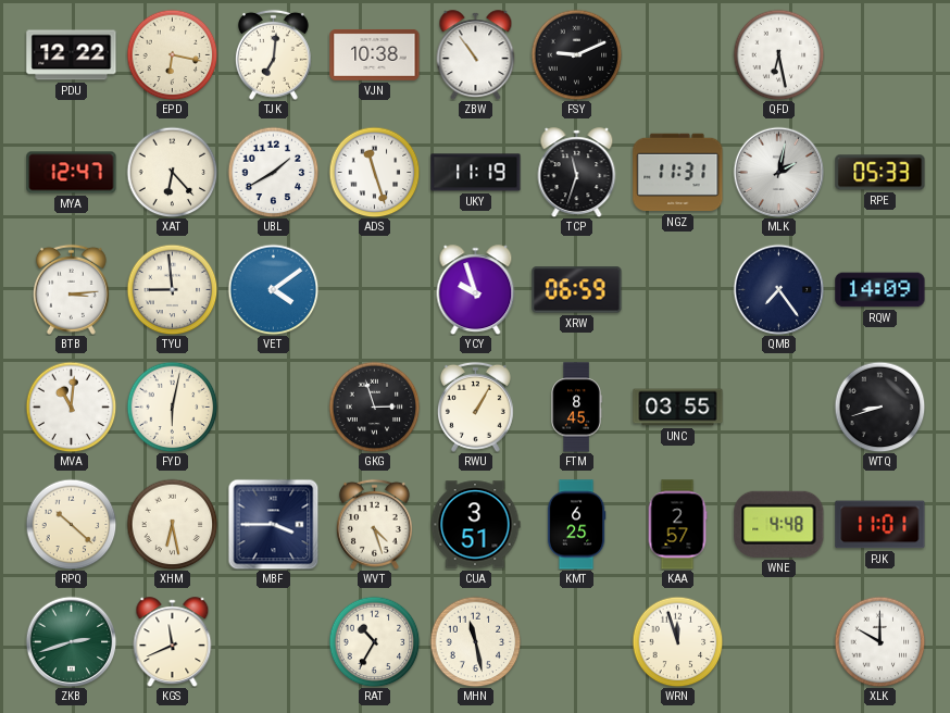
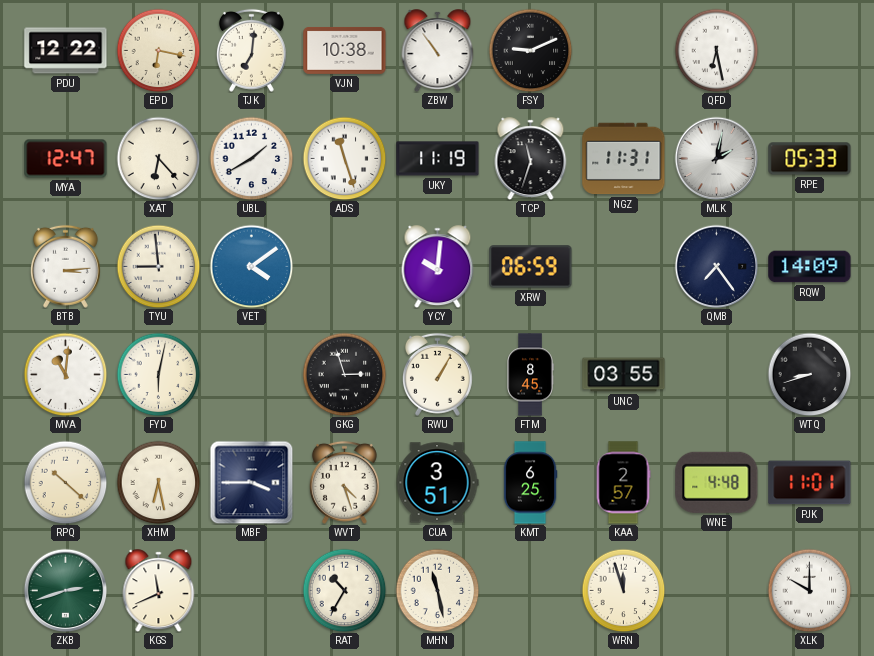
YCY: 9:57 -> 10:01
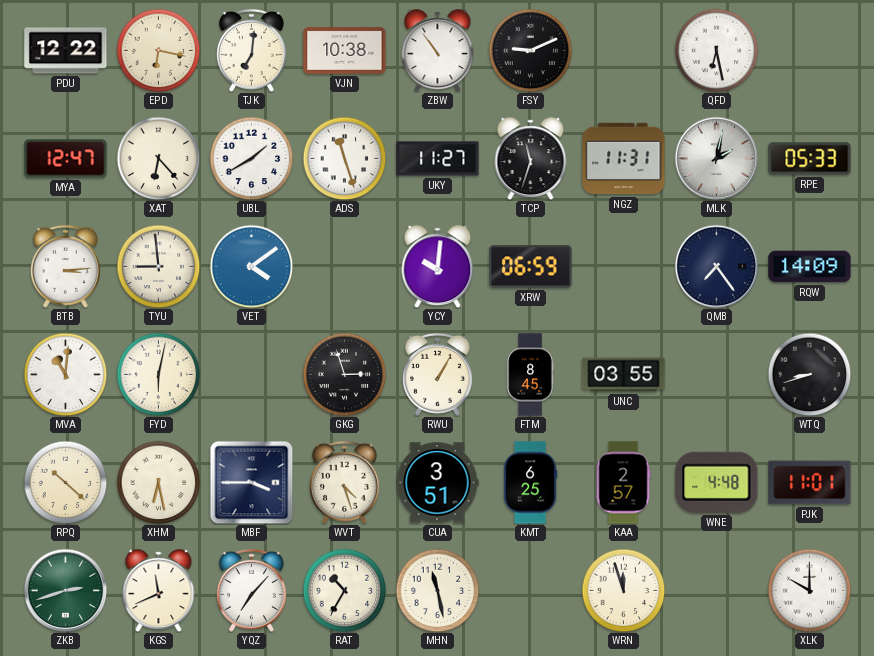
UKY: 11:19 -> 11:27
YQZ: none -> 7:07
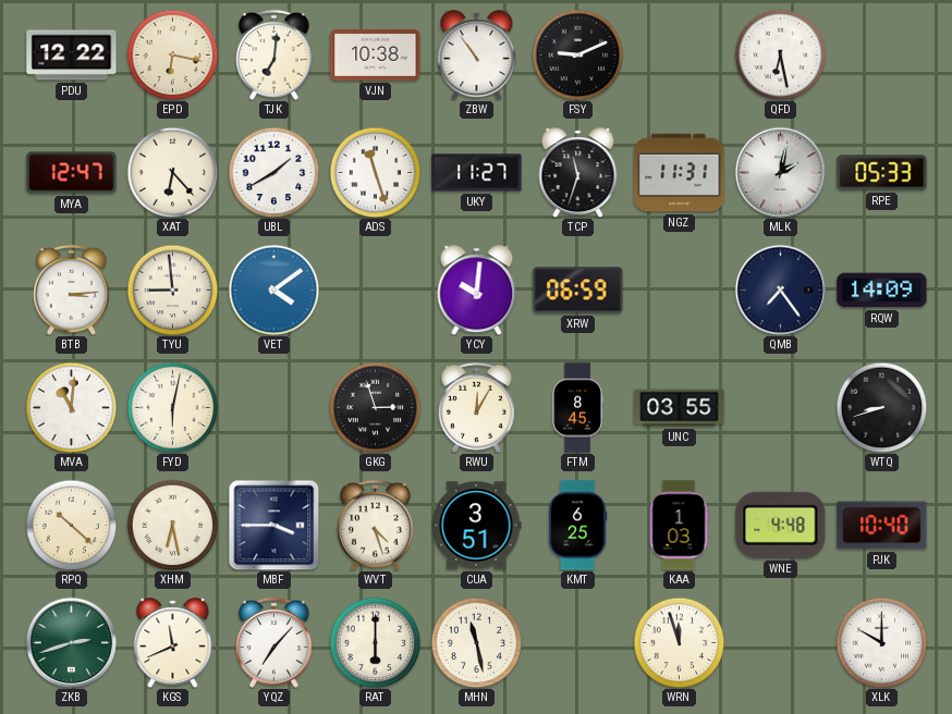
RWU: 1:05 -> 12:05
KAA: 2:57 -> 1:03
PJK: 11:01 -> 10:40
RAT: 10:35 -> 6:00
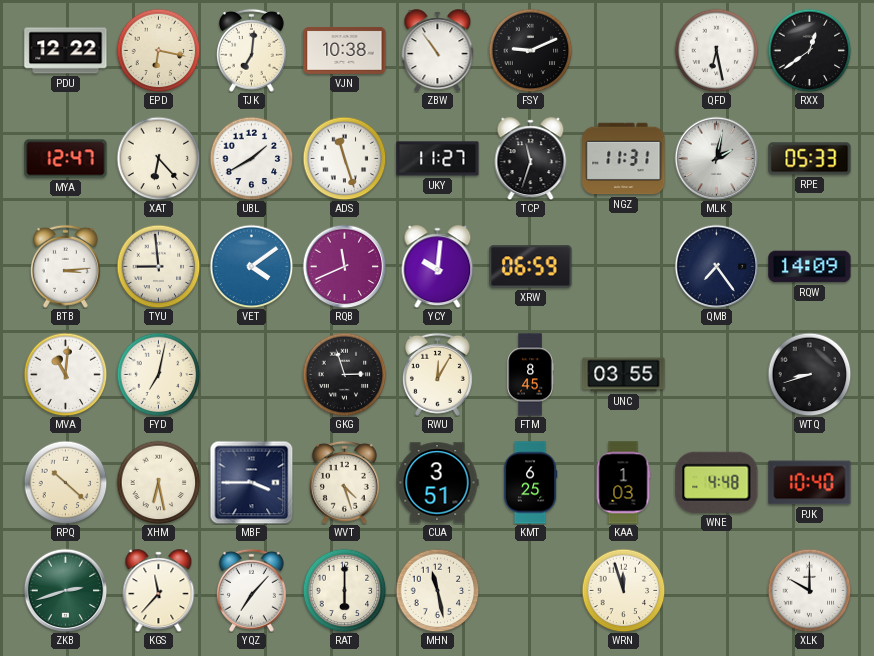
RXX: none -> 12:39
RQB: none -> 11:41
FYD: 6:02 -> 7:02
KGS: 11:41 -> 11:37
